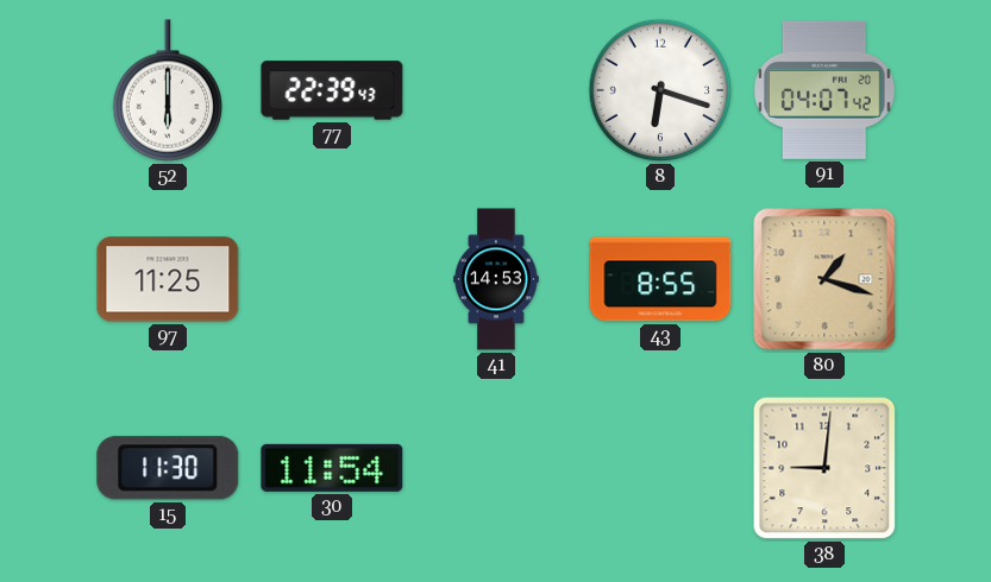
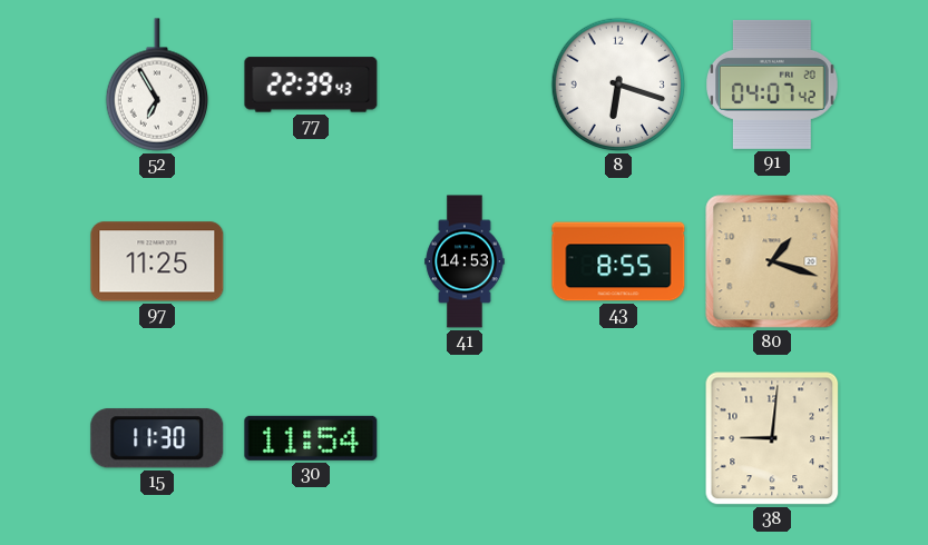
52: 6:00 -> 6:55
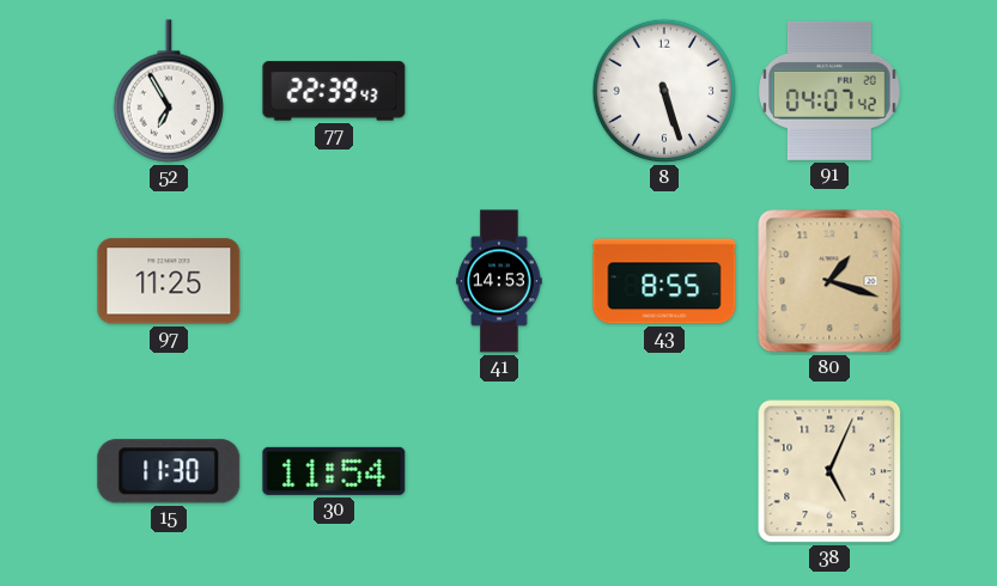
8: 6:18 -> 5:27
38: 9:01 -> 5:04
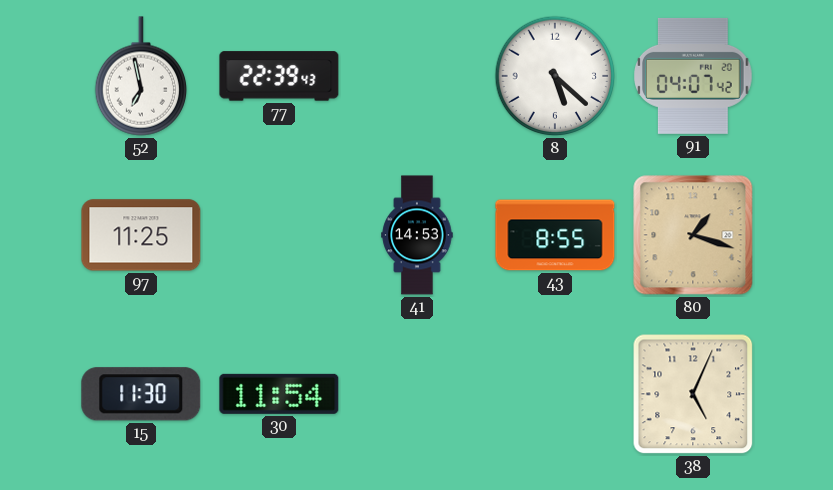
52: 6:55 -> 6:58
8: 5:27 -> 5:22
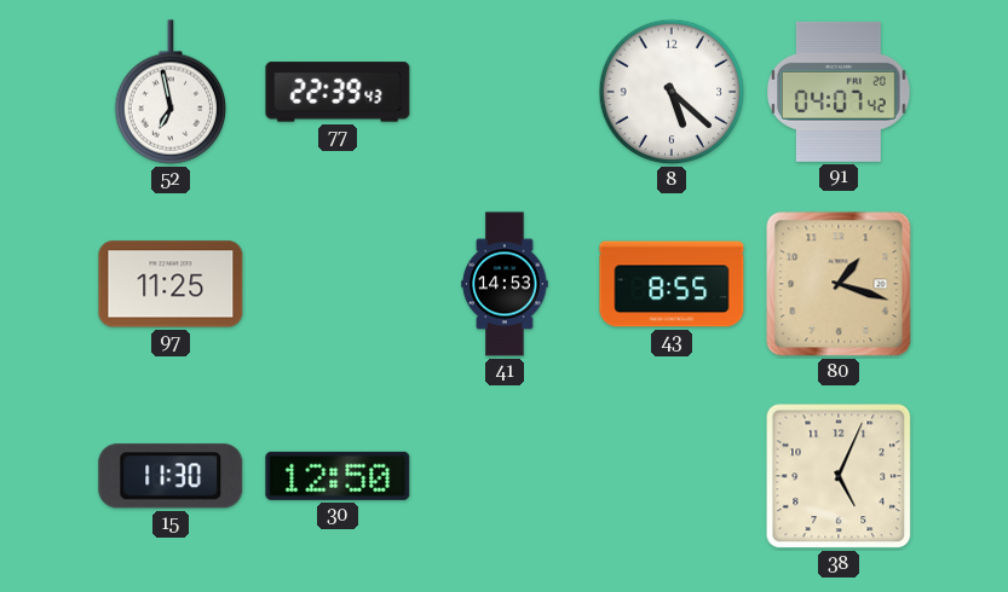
30: 11:54 -> 12:50
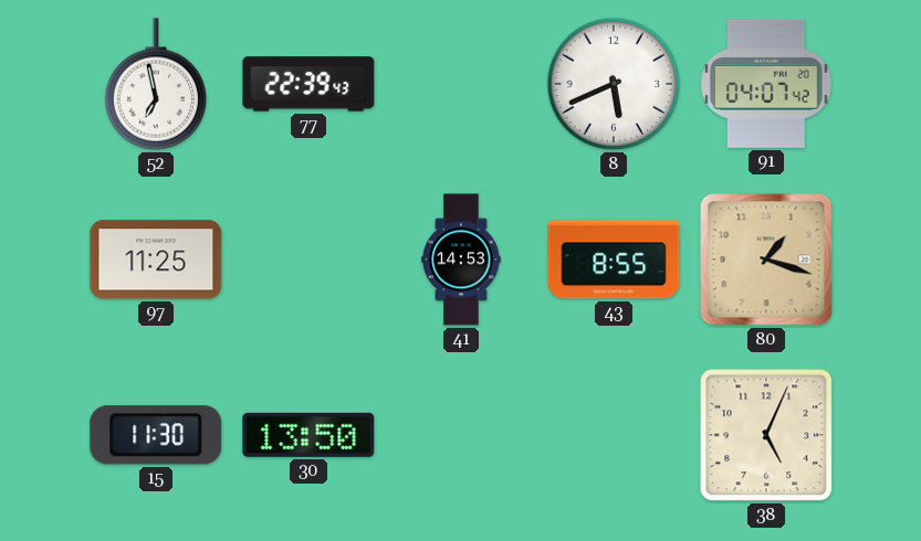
8: 5:22 -> 5:41
30: 12:50 -> 13:50
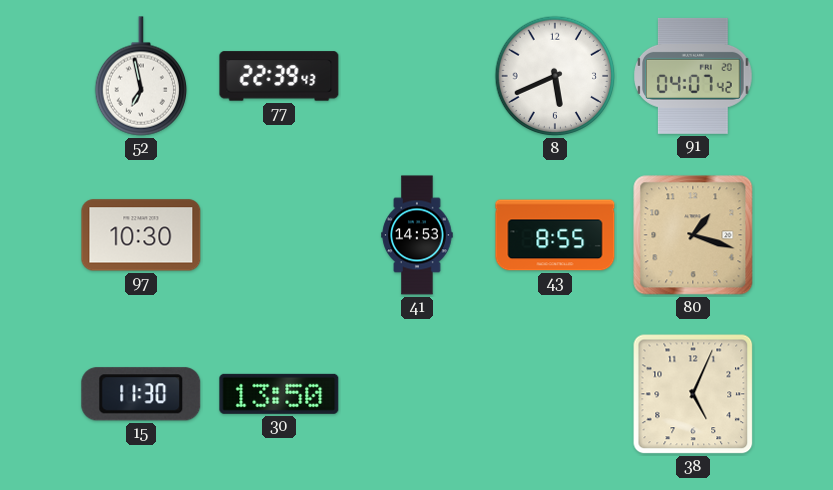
97: 11:25 -> 10:30
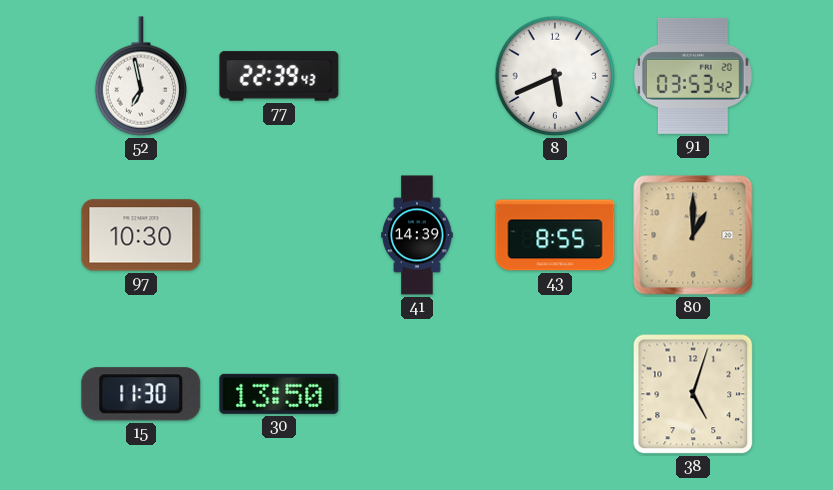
91: 04:07 -> 03:53
41: 14:53 -> 14:39
80: 1:18 -> 1:00
38: 5:04 -> 5:03
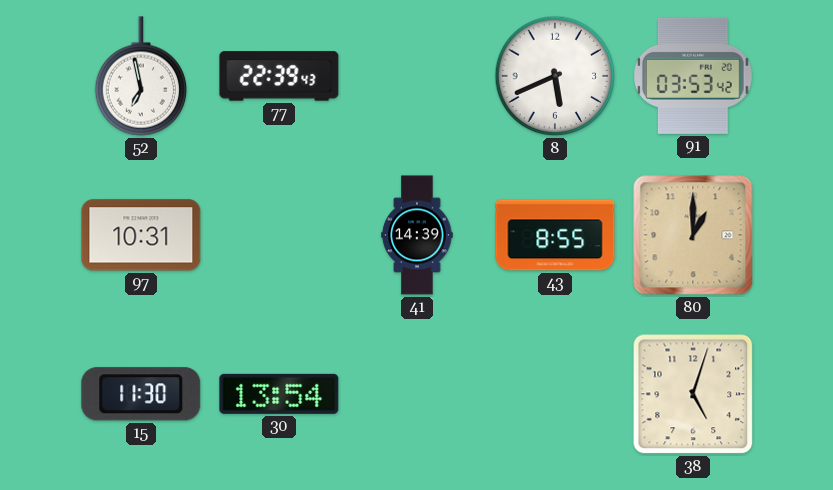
97: 10:30 -> 10:31
30: 13:50 -> 13:54
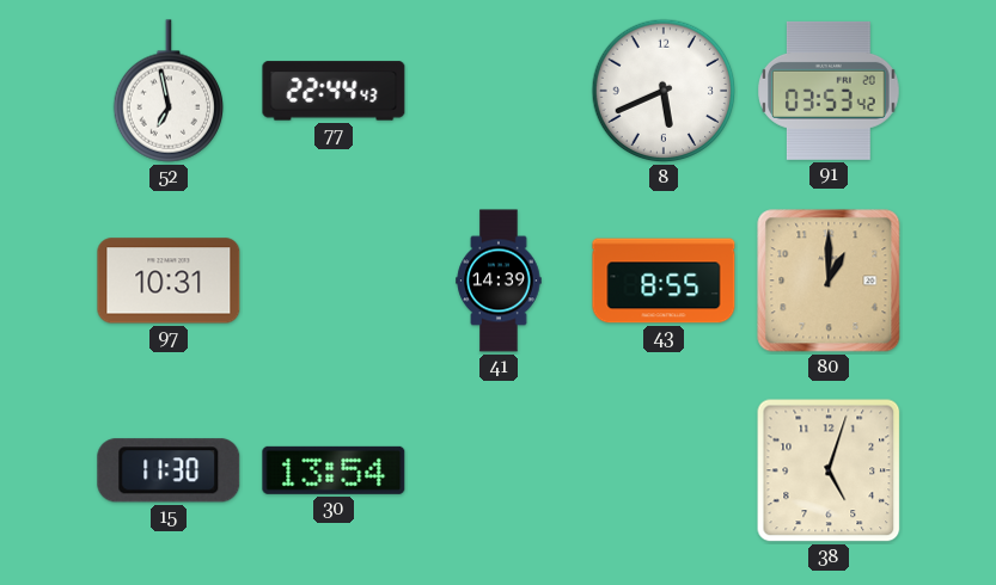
77: 22:39 -> 22:44
